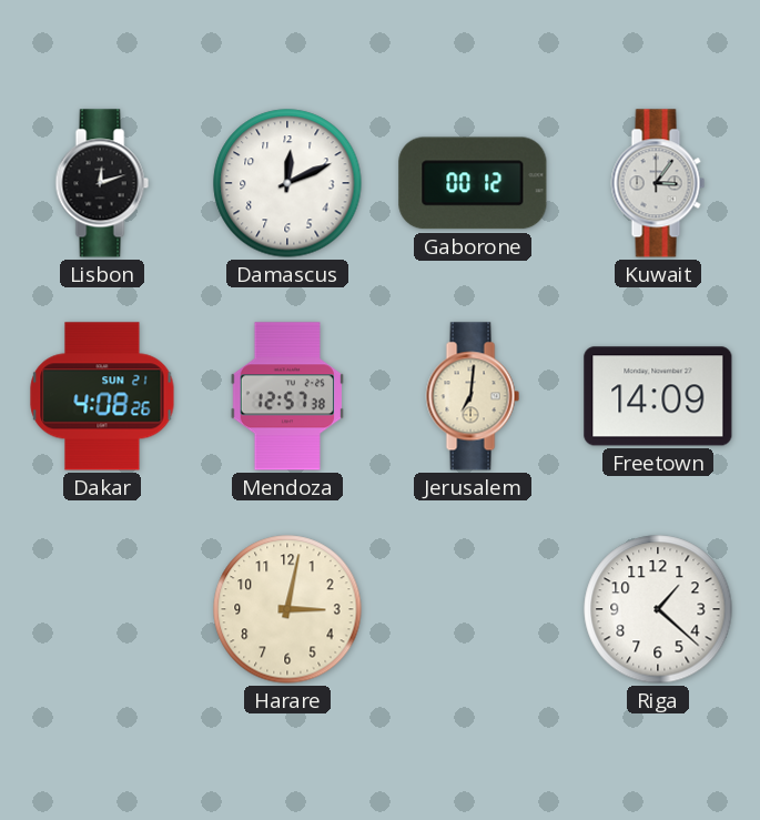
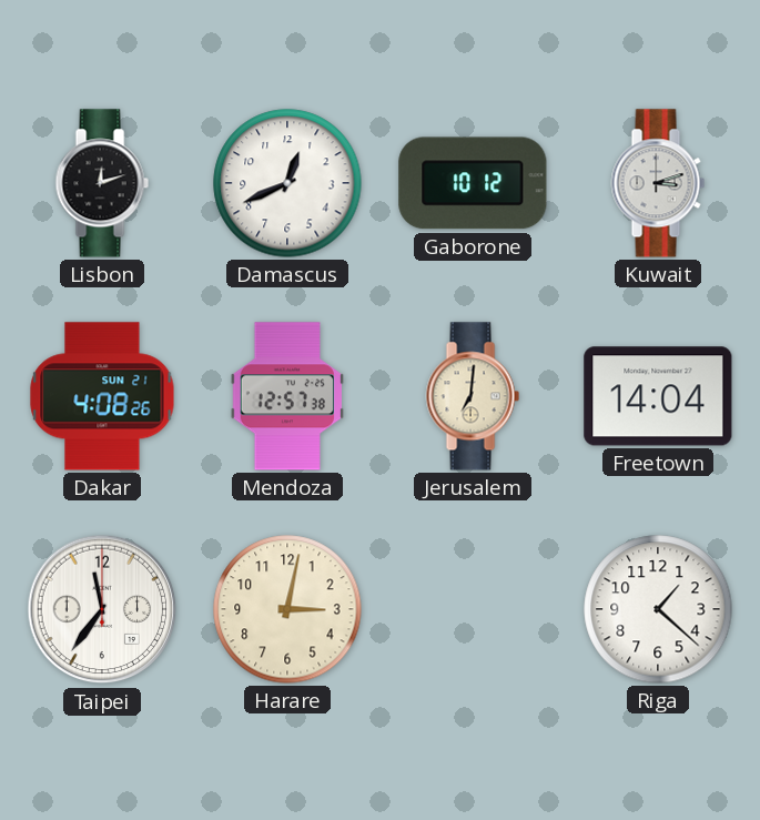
Damascus: 12:11 -> 12:41
Gaborone: 00:12 -> 10:12
Kuwait: 3:06 -> 3:12
Freetown: 14:09 -> 14:04
Taipei: none -> 11:36
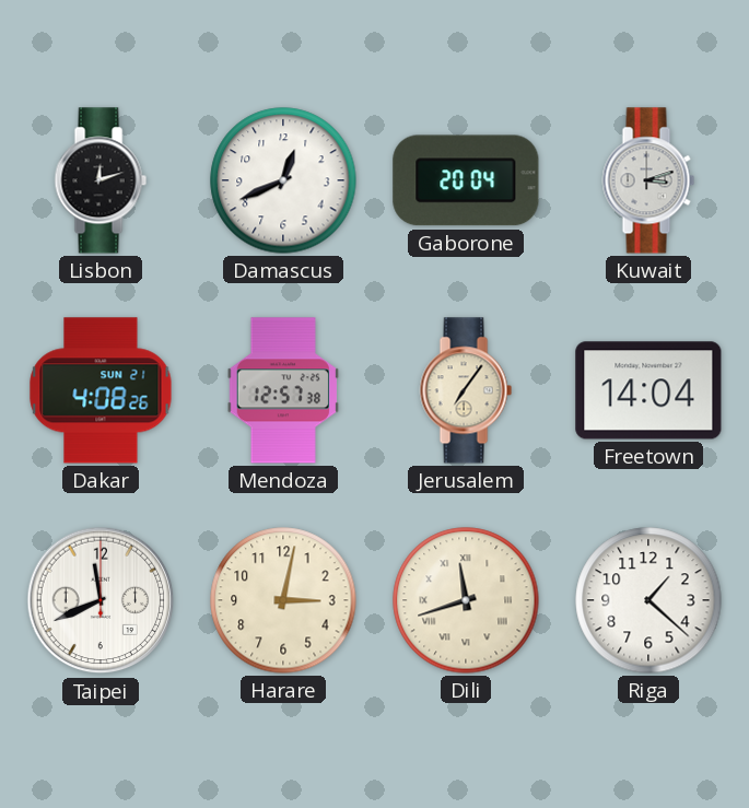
Gaborone: 10:12 -> 20:04
Jerusalem: 7:01 -> 7:06
Taipei: 11:36 -> 11:41
Dili: none -> 11:42
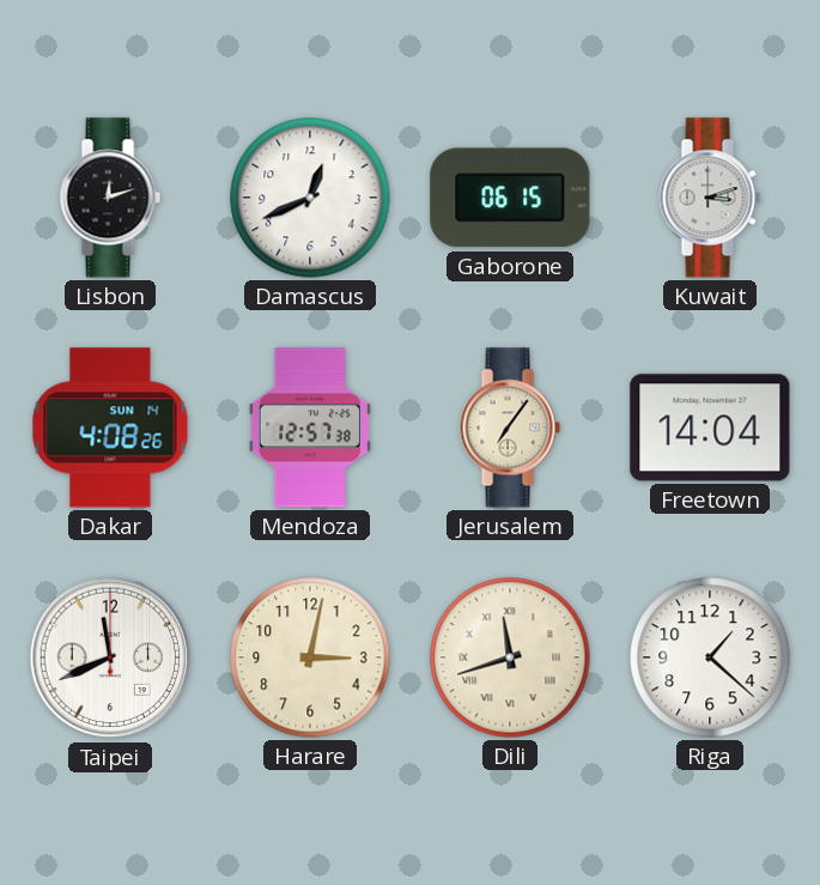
Gaborone: 20:04 -> 06:15
Dakar date: SUN 21 -> SUN 14
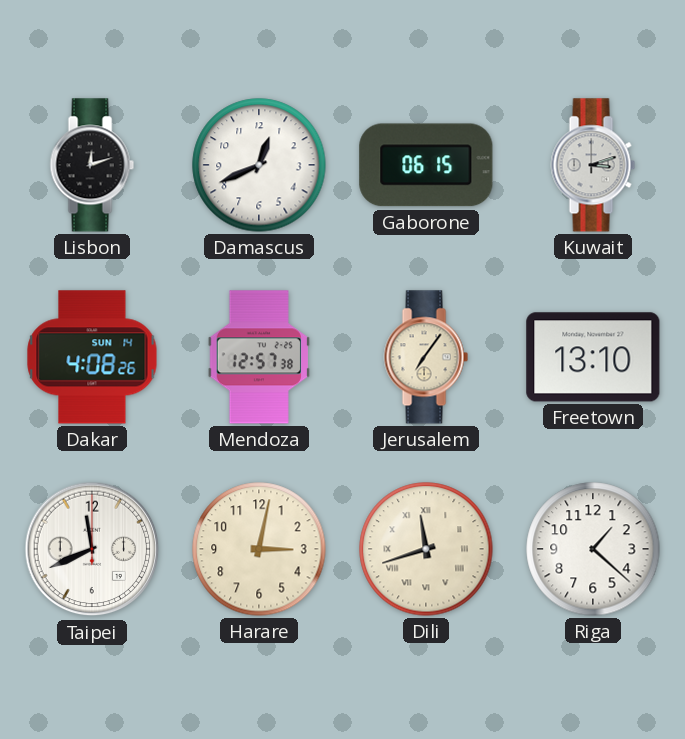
Freetown: 14:04 -> 13:10
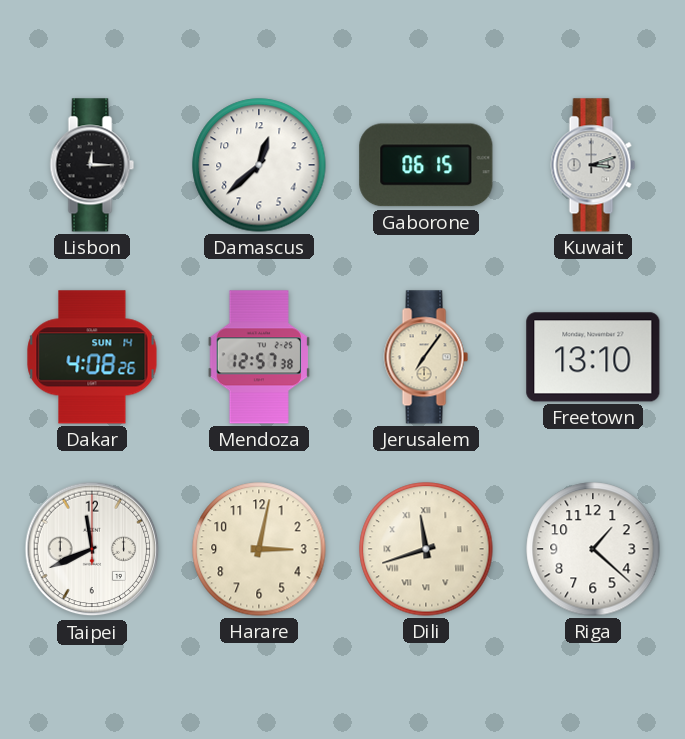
Lisbon: 12:12 -> 12:15
Damascus: 12:41 -> 12:38
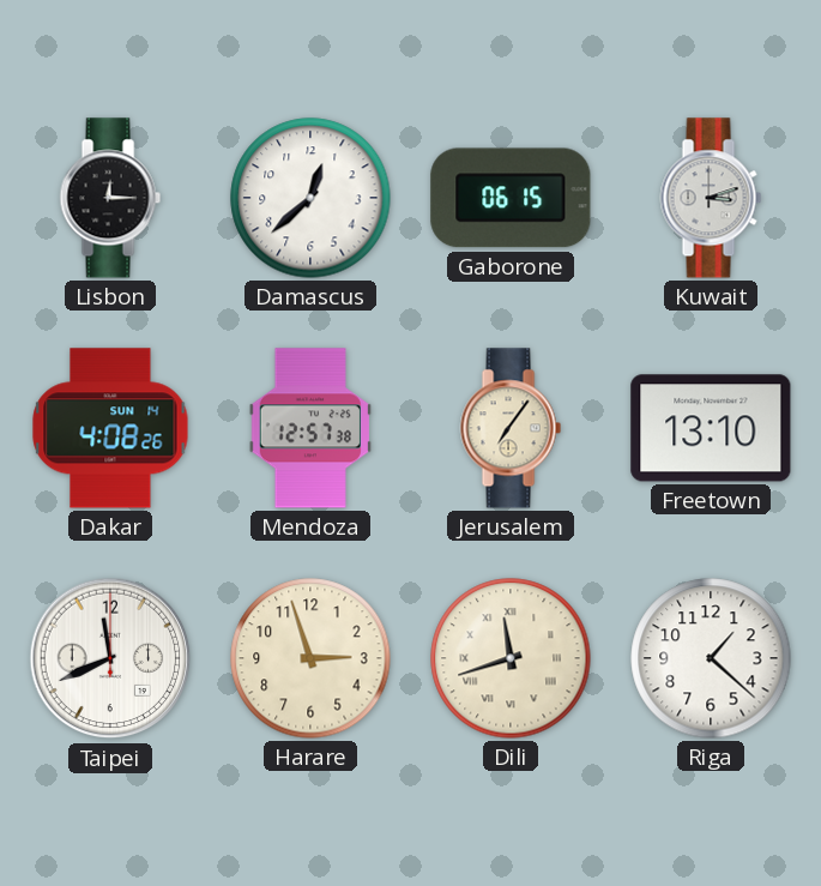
Harare: 3:02 -> 2:57
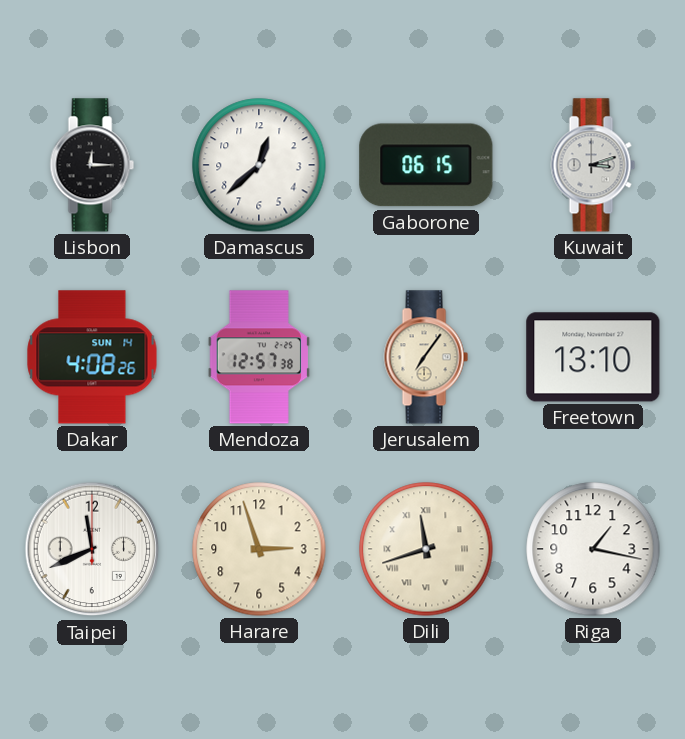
Riga: 1:22 -> 1:17
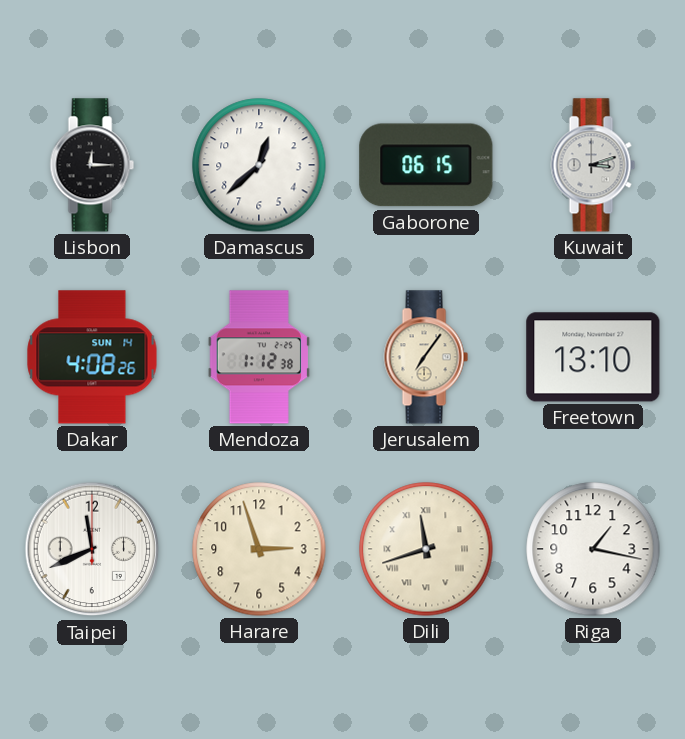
Mendoza: 12:57 -> 1:12
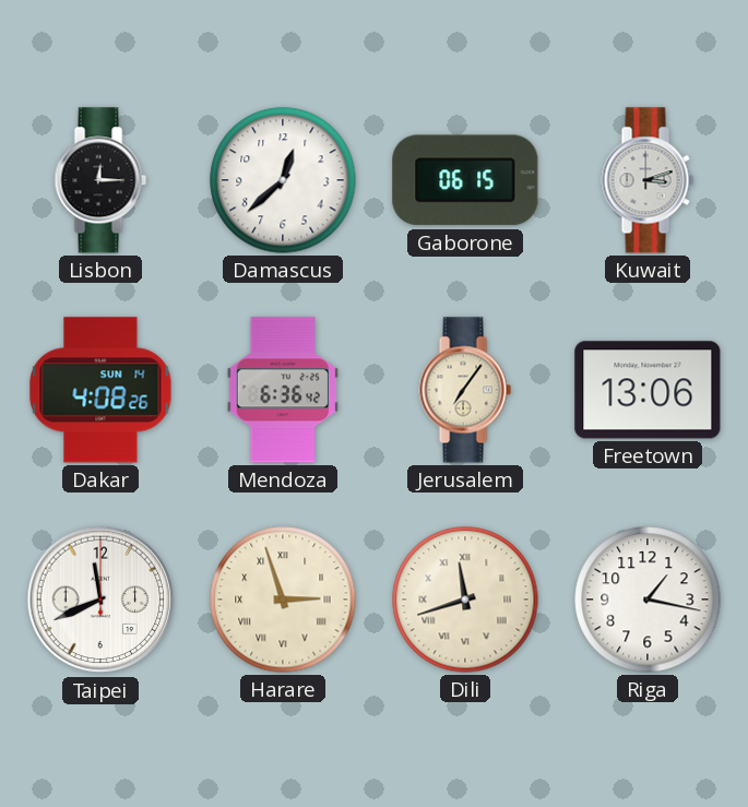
Mendoza: 1:12 -> 6:36
Freetown: 13:10 -> 13:06
Harare numerals: Arabic -> Roman
